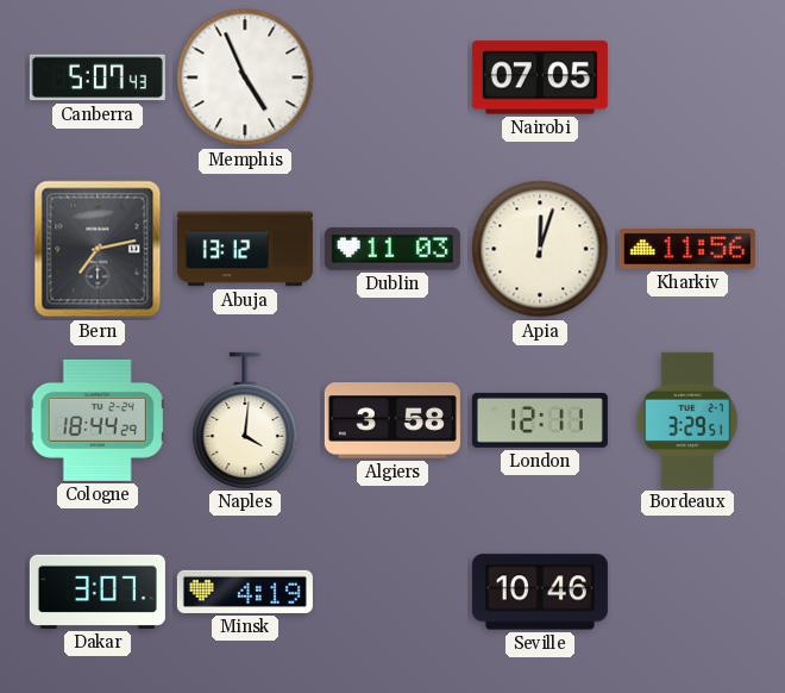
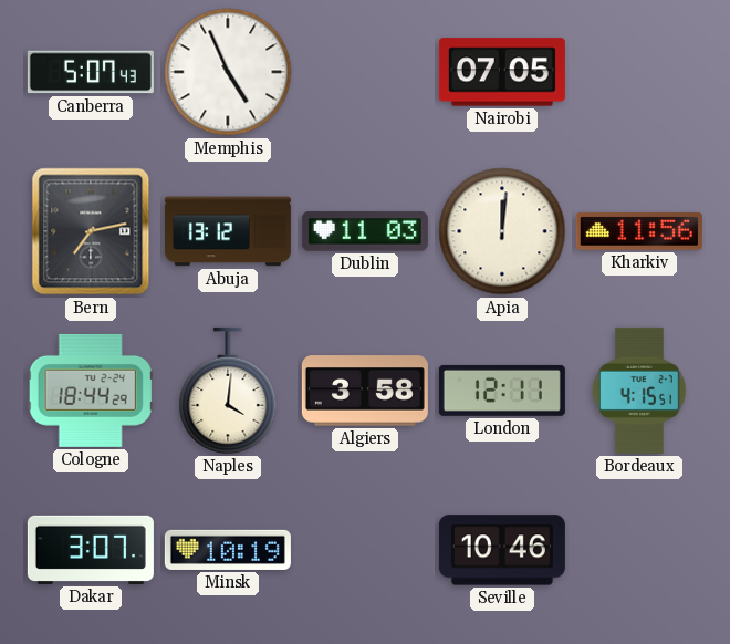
Apia: 12:03 -> 12:01
Bordeaux: 3:29 -> 4:15
Minsk: 4:19 -> 10:19
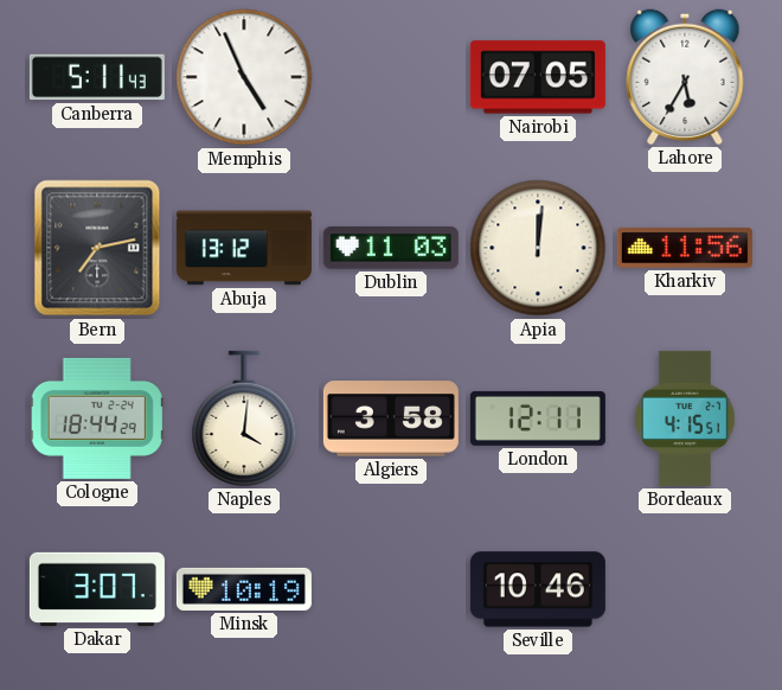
Canberra: 5:07 -> 5:11
Lahore: none -> 5:35
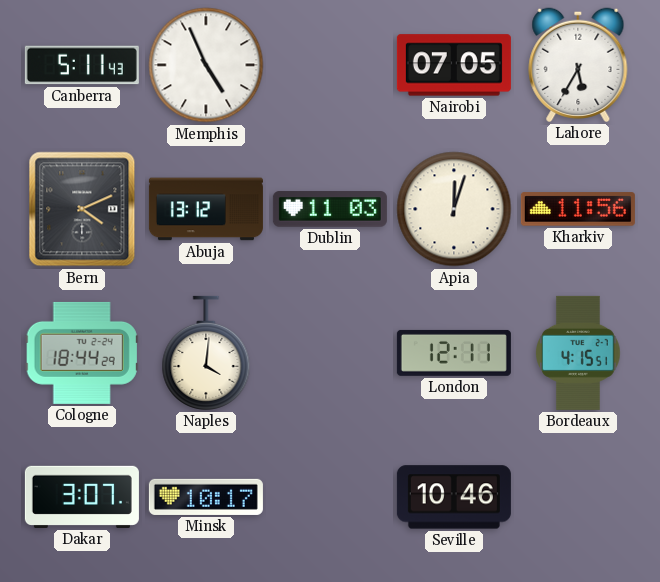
Bern: 7:13 -> 4:11
Apia: 12:01 -> 12:03
Algiers: 3:58 -> none
Minsk: 10:19 -> 10:17
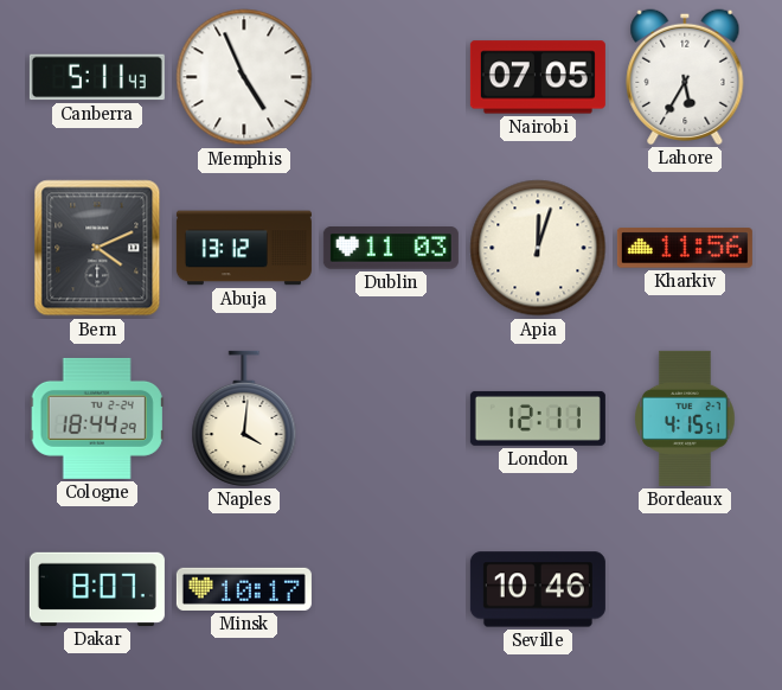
Dakar: 3:07 -> 8:07
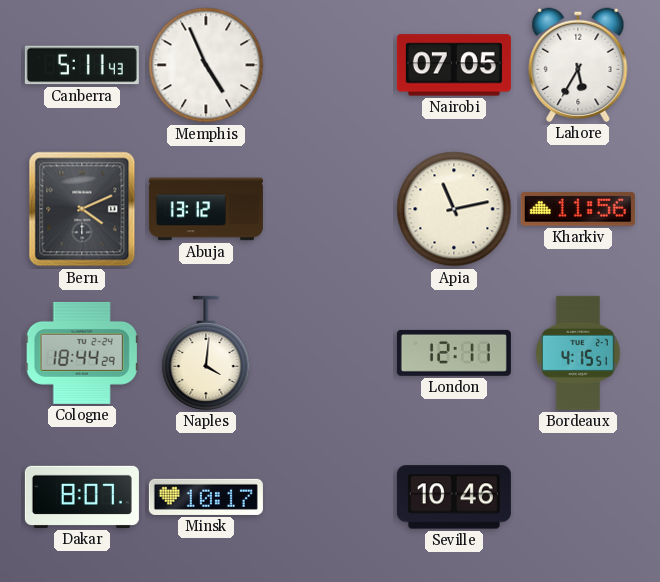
Dublin: 11:03 -> none
Apia: 12:03 -> 11:13
